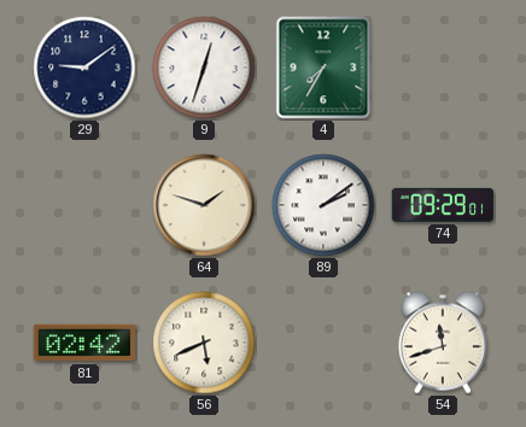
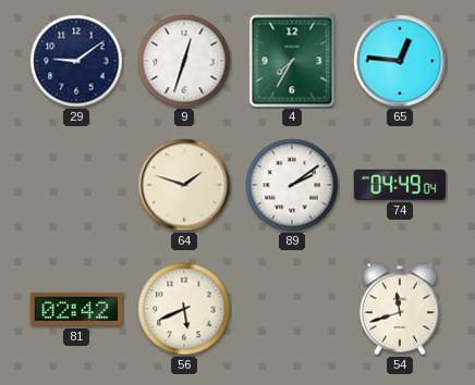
65: none -> 12:46
74: 09:29 -> 04:49
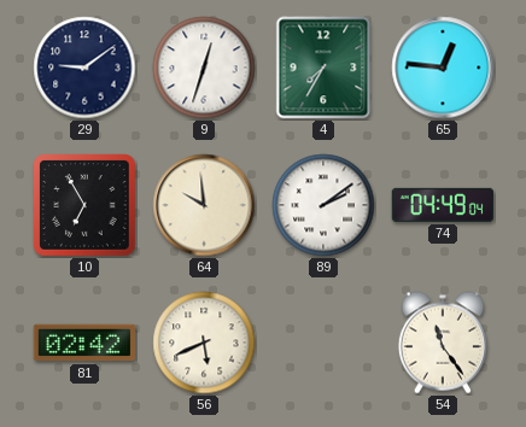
10: none -> 6:55
64: 1:48 -> 9:59
54: 11:42 -> 11:24
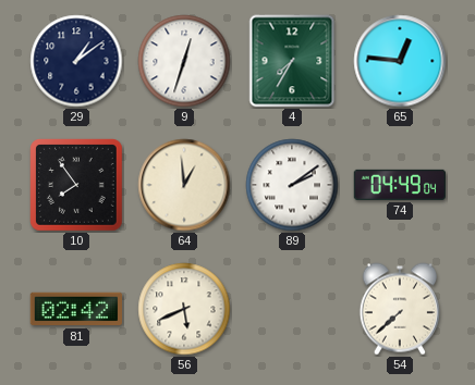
29: 9:09 -> 1:09
10: 6:55 -> 7:54
64: 9:59 -> 12:59
54: 11:24 -> 7:38
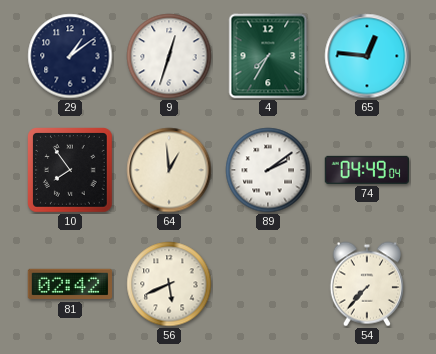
54: 7:38 -> 7:37
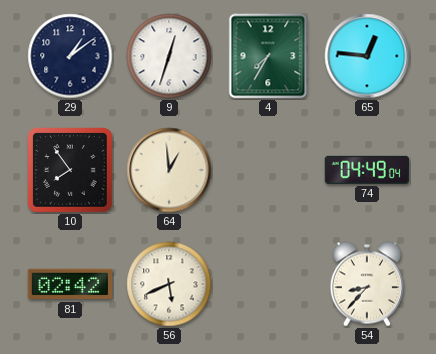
89: 2:09 -> none
54: 7:37 -> 8:37
